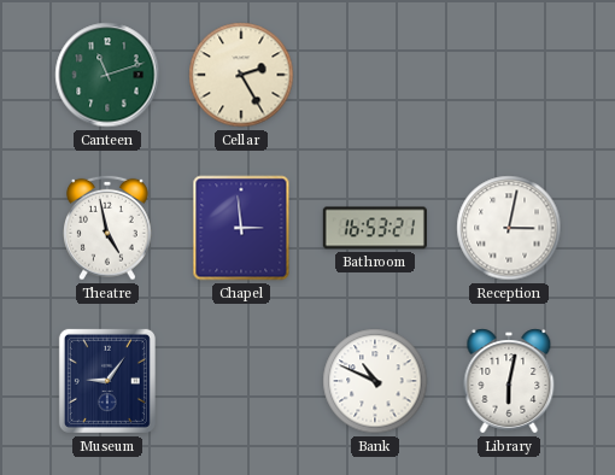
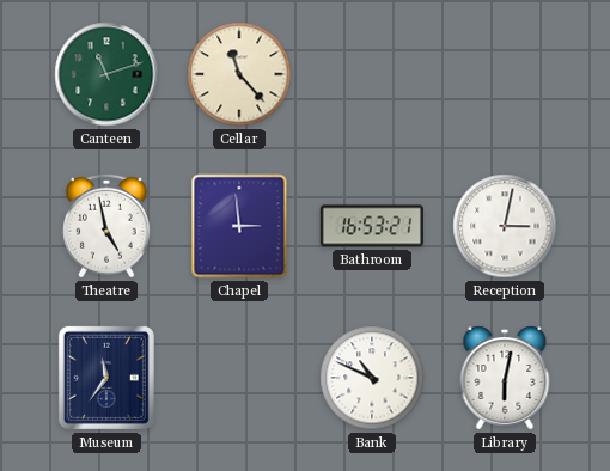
Cellar: 2:25 -> 11:23
Museum: 9:06 -> 11:36
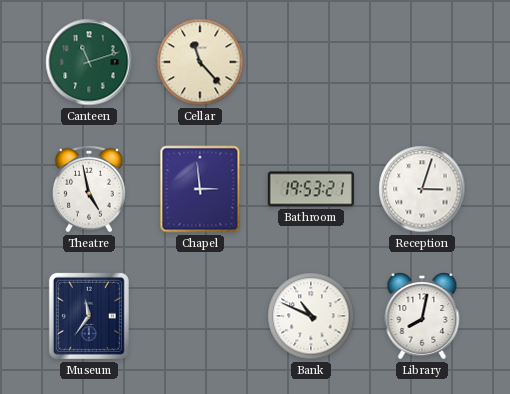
Bathroom: 16:53 -> 19:53
Reception: 3:02 -> 3:03
Library: 6:02 -> 8:02
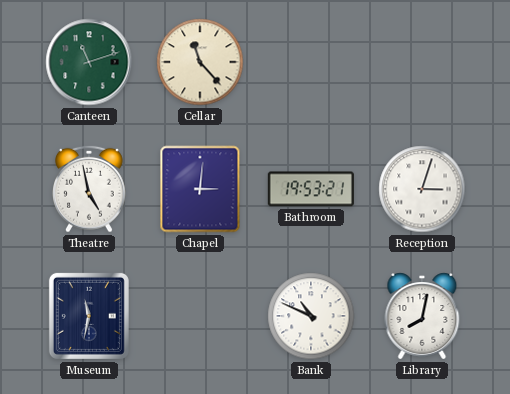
Chapel: 2:59 -> 3:01
Museum: 11:36 -> 11:32
